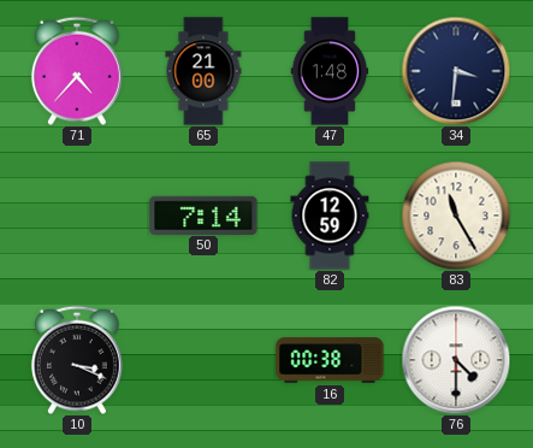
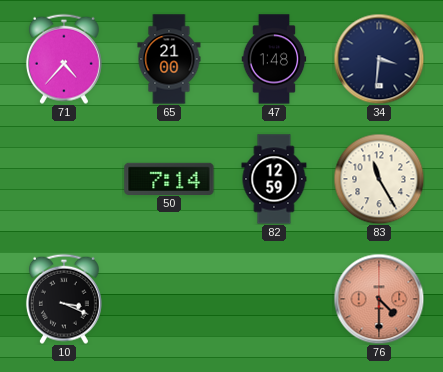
16: 00:38 -> none
76 dial: white -> salmon
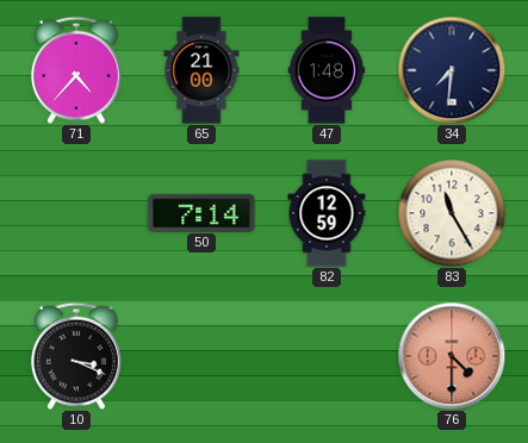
34: 3:31 -> 7:31
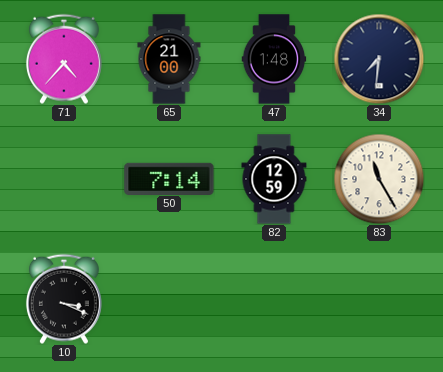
76: 4:30 -> none
